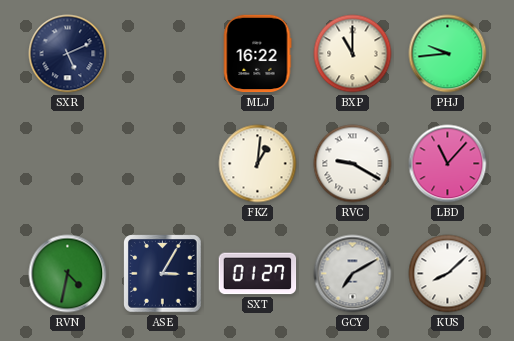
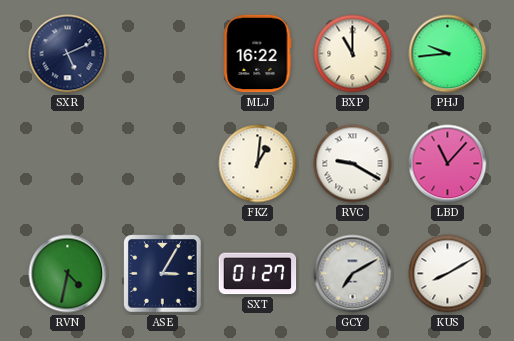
KUS: 8:08 -> 8:10
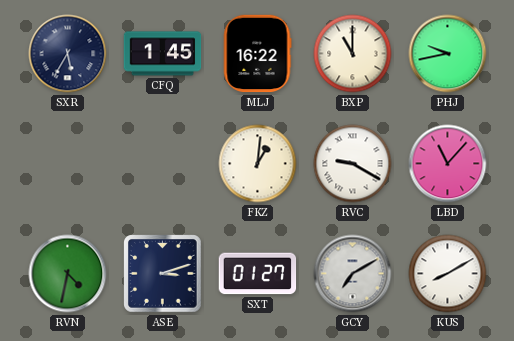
SXR: 5:11 -> 5:35
CFQ: none -> 1:45
PHJ: 9:44 -> 9:43
ASE: 3:05 -> 3:12
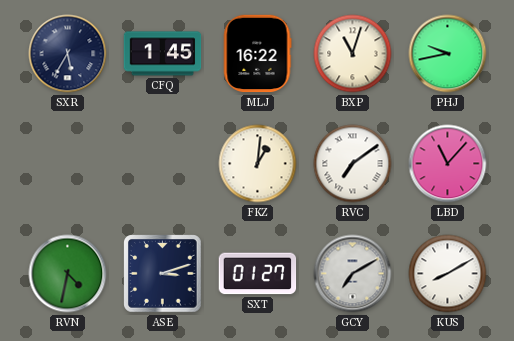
BXP: 11:00 -> 11:03
RVC: 9:20 -> 7:09
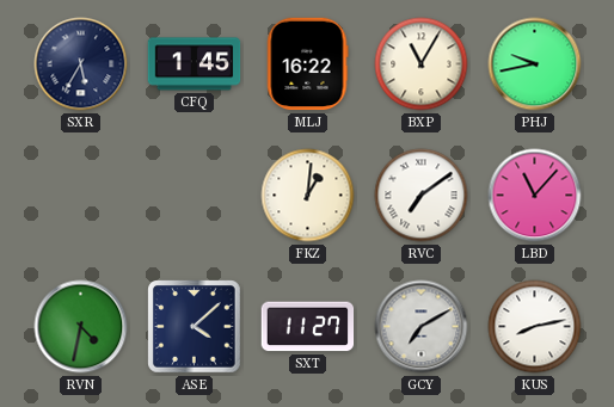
BXP: 11:03 -> 11:05
ASE: 3:12 -> 4:08
SXT: 01:27 -> 11:27
KUS: 8:10 -> 8:13
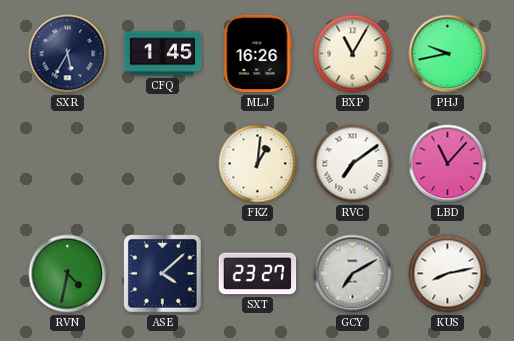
MLJ: 16:22 -> 16:26
SXT: 11:27 -> 23:27
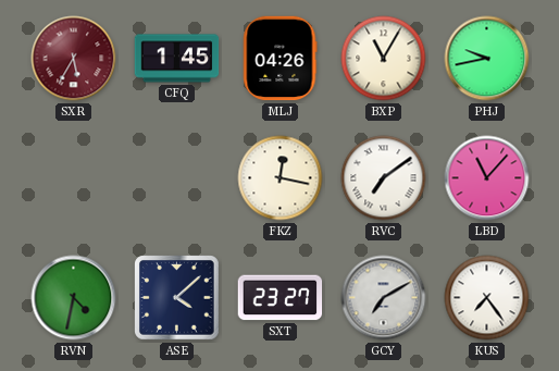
SXR dial: navy -> burgundy
MLJ: 16:26 -> 04:26
FKZ: 1:01 -> 12:17
KUS: 8:13 -> 7:24
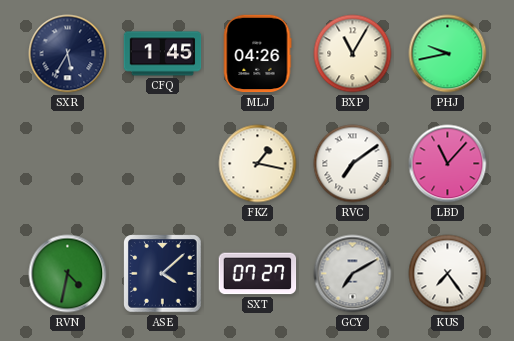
SXR dial: burgundy -> navy
FKZ: 12:17 -> 1:17
SXT: 23:27 -> 07:27
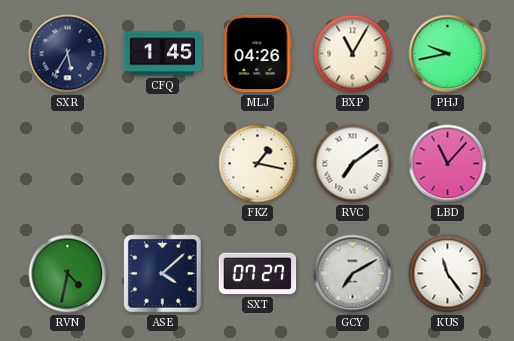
KUS: 7:24 -> 11:24
